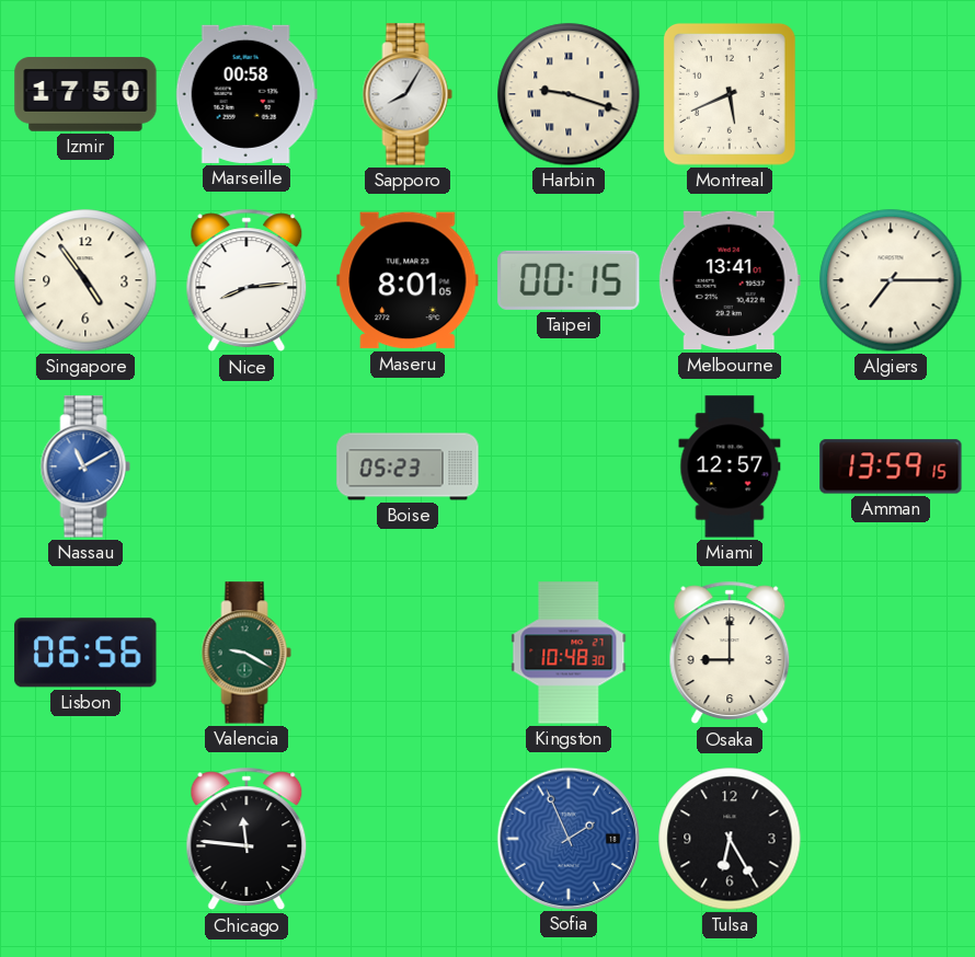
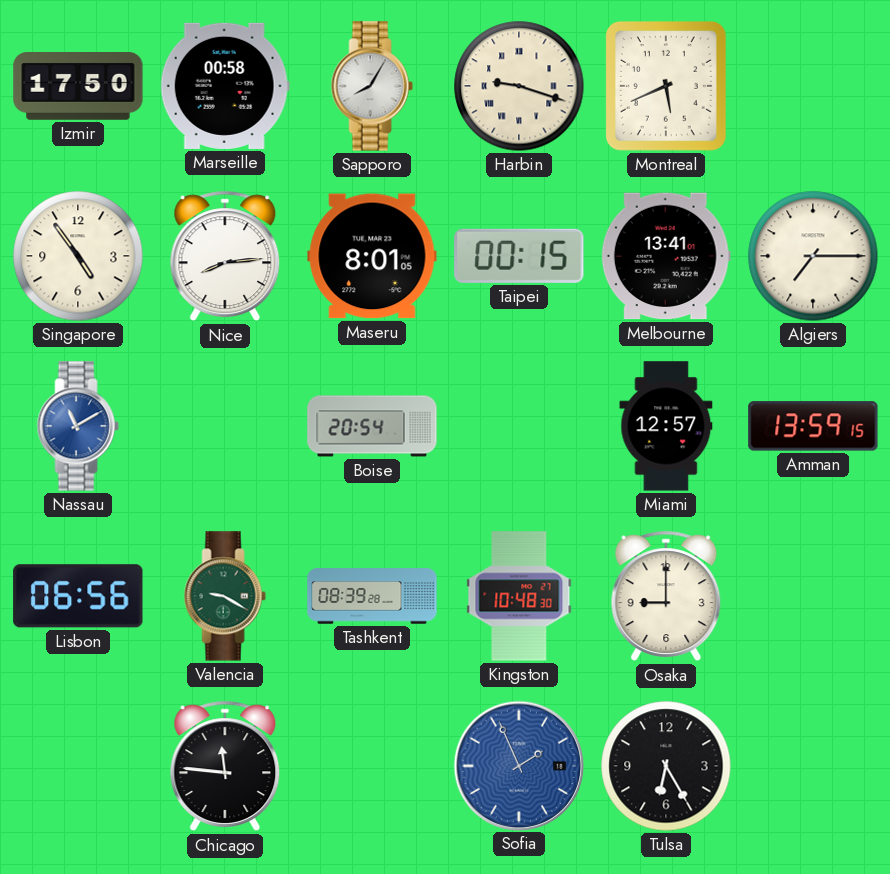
Boise: 05:23 -> 20:54
Tashkent: none -> 08:39
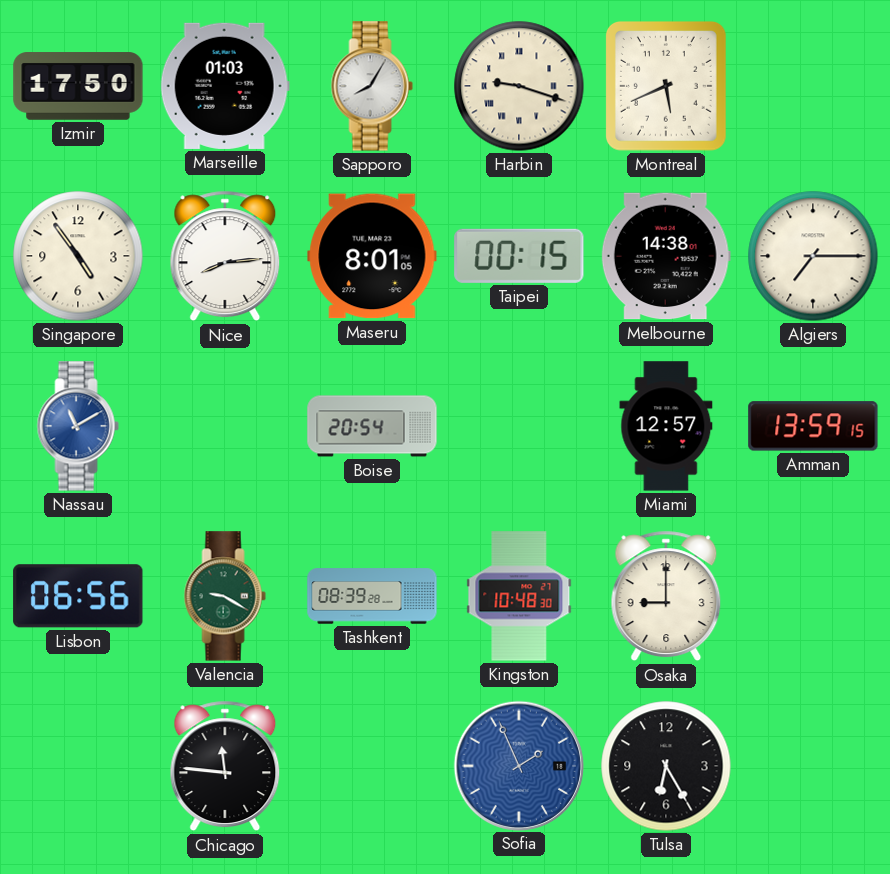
Marseille: 00:58 -> 01:03
Melbourne: 13:41 -> 14:38
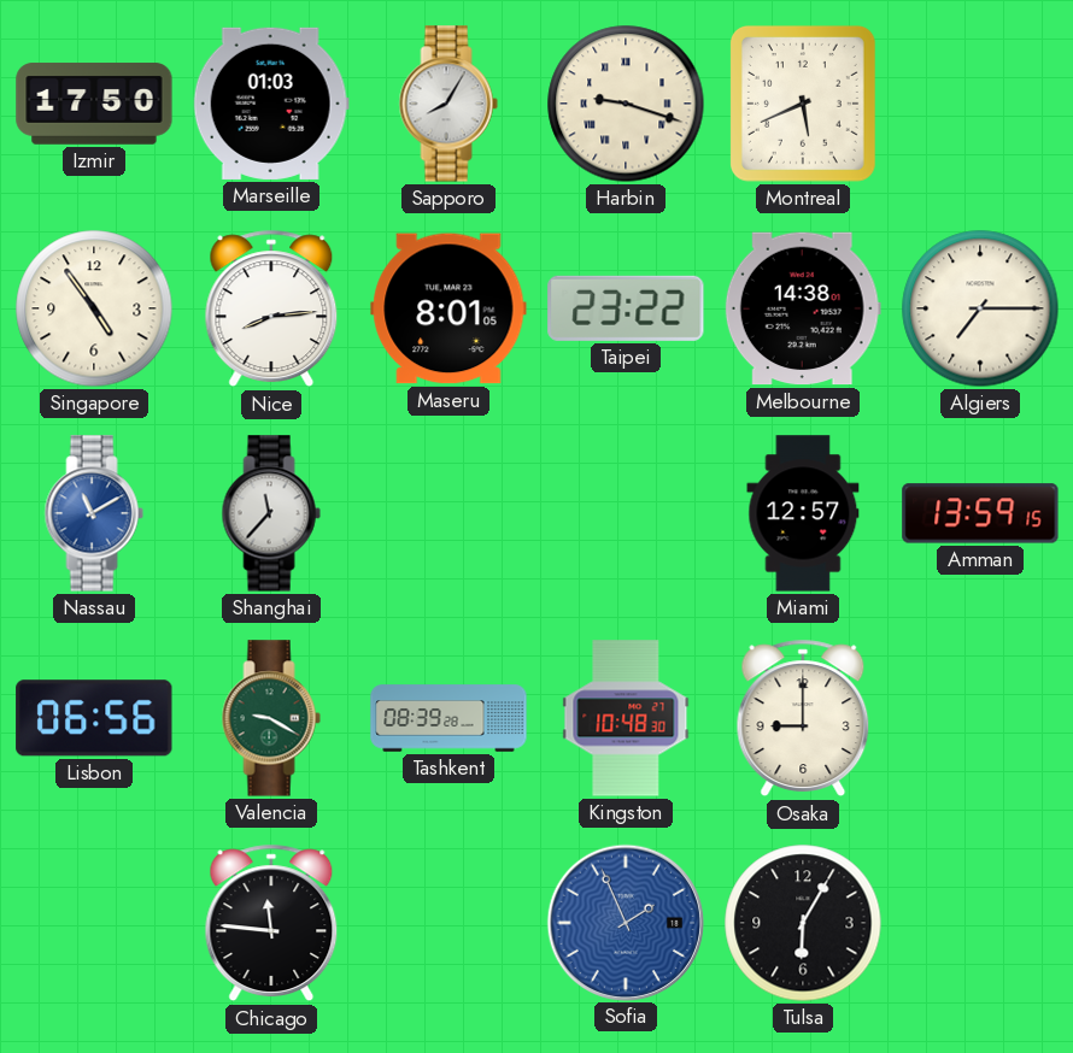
Taipei: 00:15 -> 23:22
Shanghai: none -> 11:37
Boise: 20:54 -> none
Tulsa: 6:25 -> 6:05
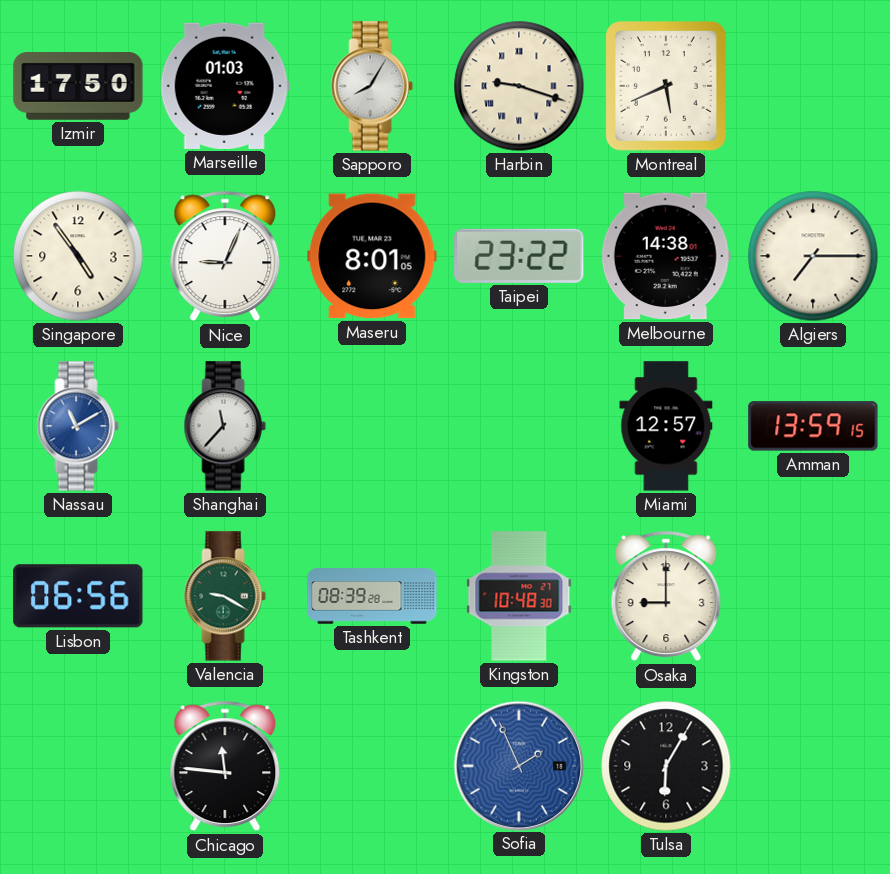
Nice: 8:14 -> 9:04
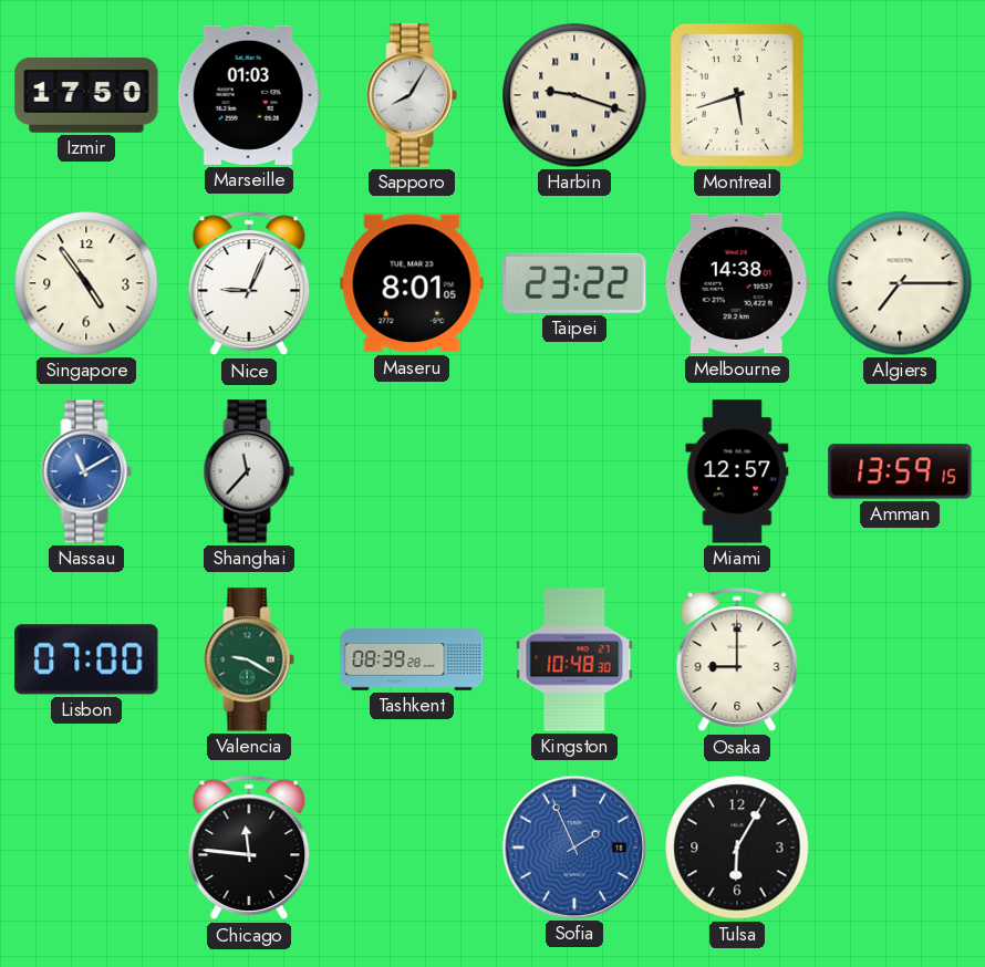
Montreal: 5:41 -> 5:42
Lisbon: 06:56 -> 07:00
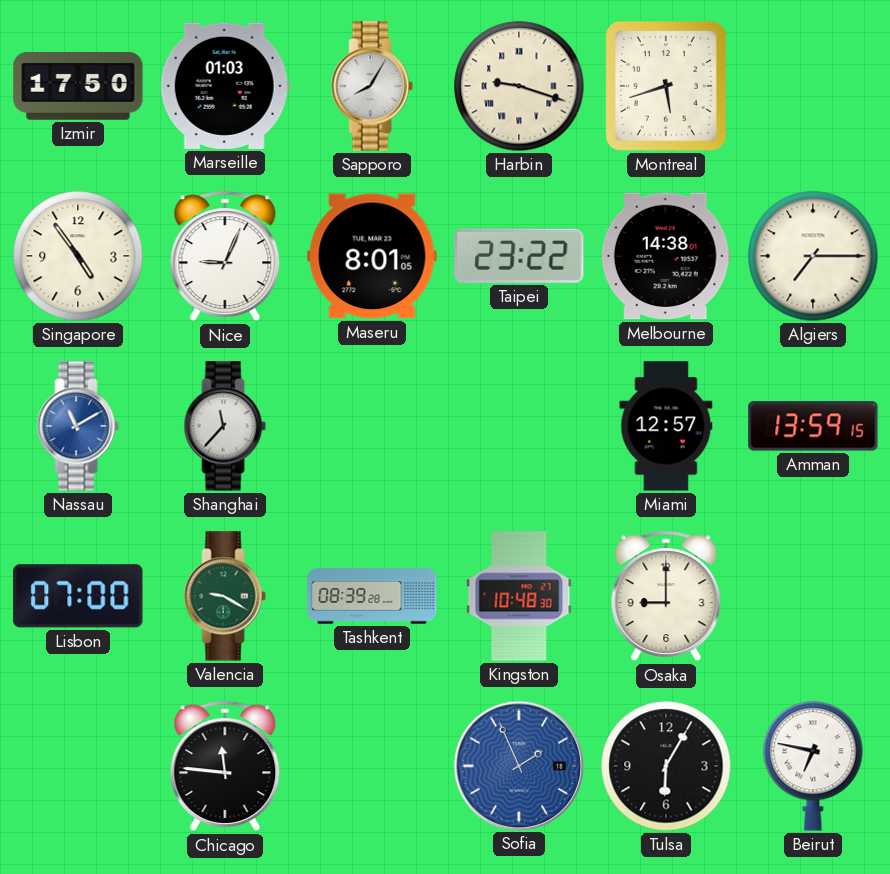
Beirut: none -> 6:47
